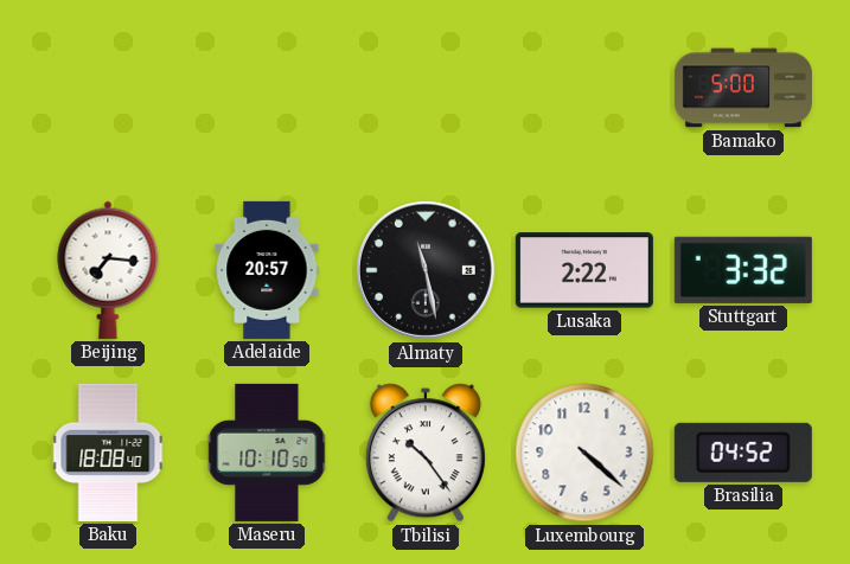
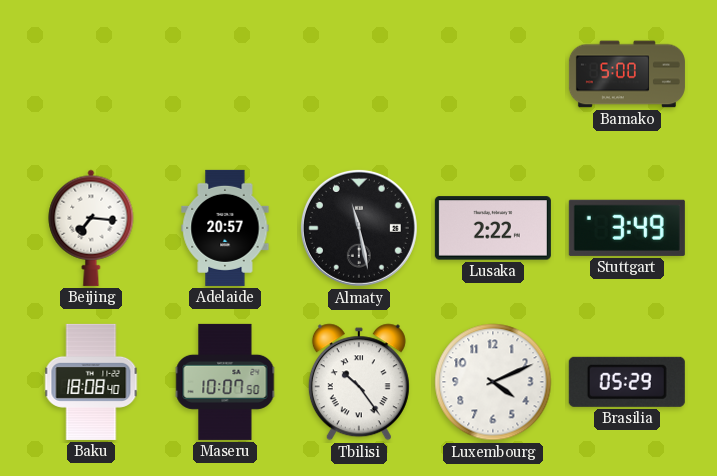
Stuttgart: 3:32 -> 3:49
Maseru: 10:10 -> 10:07
Luxembourg: 4:22 -> 4:11
Brasilia: 04:52 -> 05:29
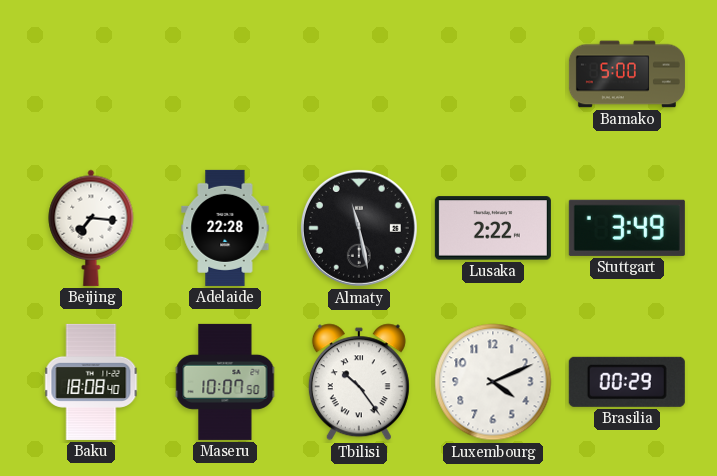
Adelaide: 20:57 -> 22:28
Brasilia: 05:29 -> 00:29
